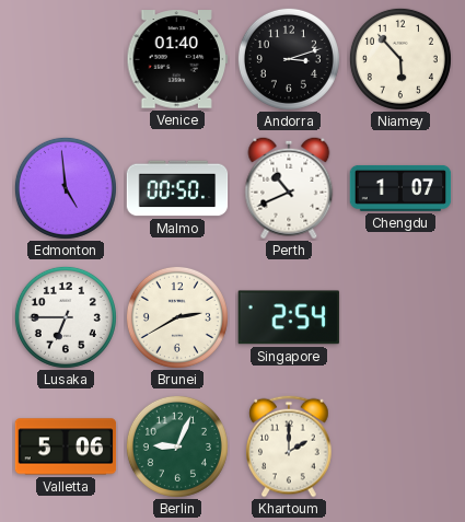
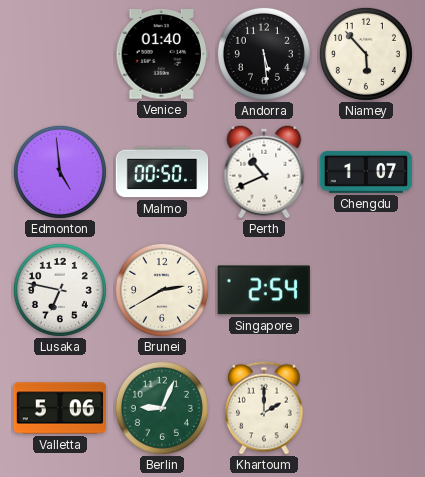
Andorra: 3:12 -> 5:29
Lusaka: 6:45 -> 6:47
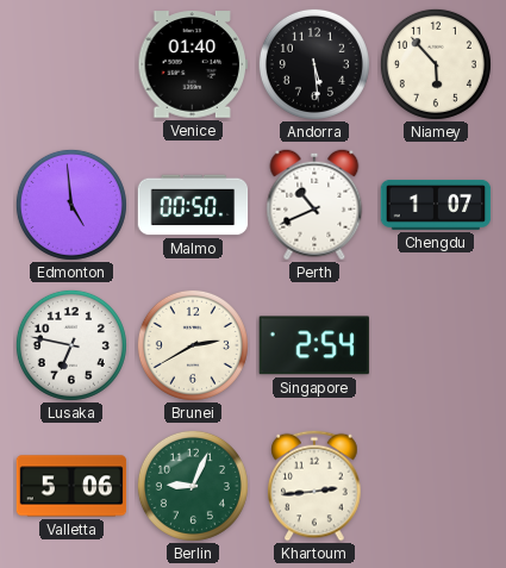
Khartoum: 2:00 -> 2:44
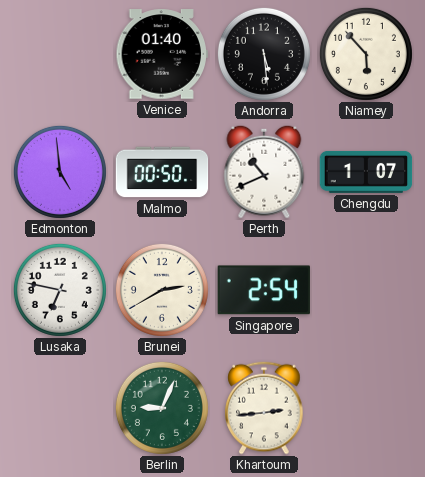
Valletta: 5:06 -> none
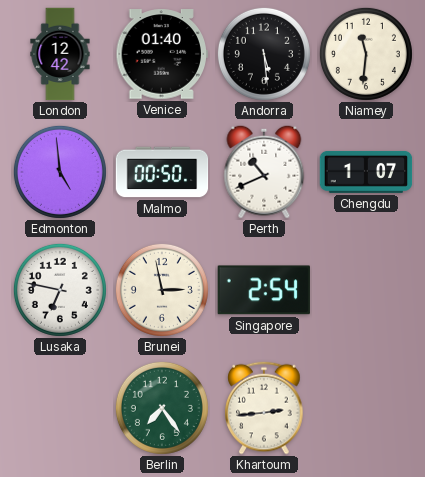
London: none -> 12:42
Niamey: 5:53 -> 11:31
Brunei: 2:40 -> 2:58
Berlin: 9:04 -> 7:24
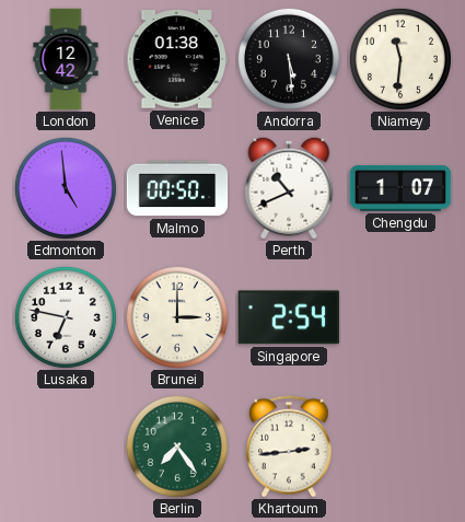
Venice: 01:40 -> 01:38
Brunei: 2:58 -> 3:00
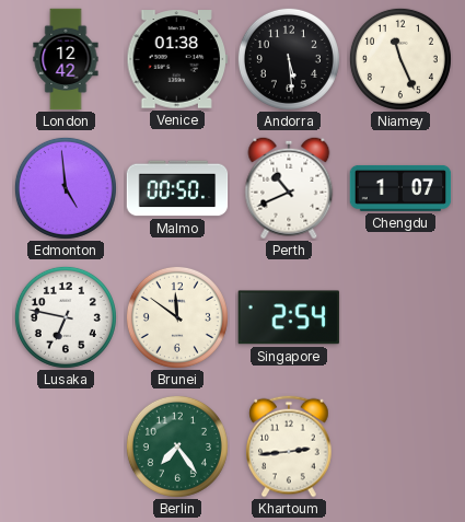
Niamey: 11:31 -> 11:26
Brunei: 3:00 -> 11:51
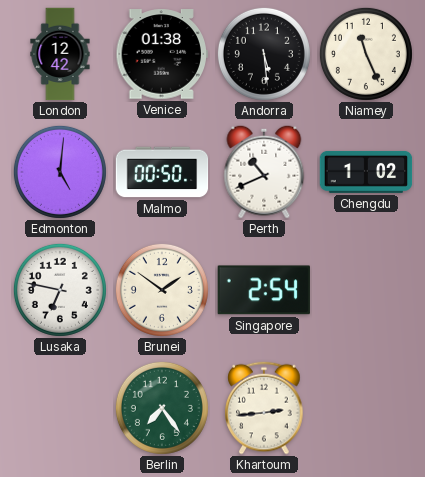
Edmonton: 4:59 -> 5:01
Chengdu: 1:07 -> 1:02
Brunei: 11:51 -> 1:51
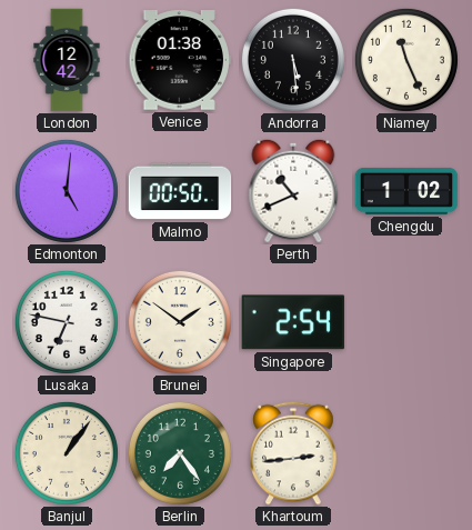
Banjul: none -> 1:06
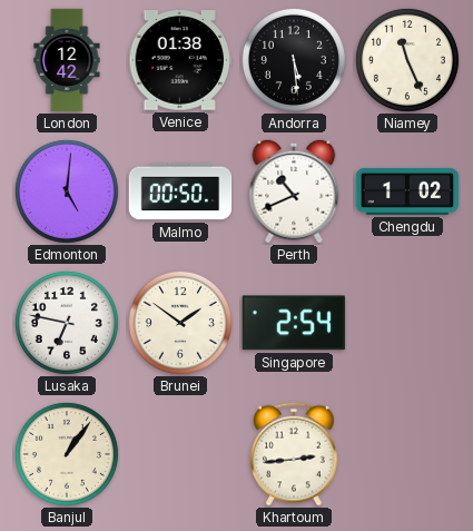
Berlin: 7:24 -> none
